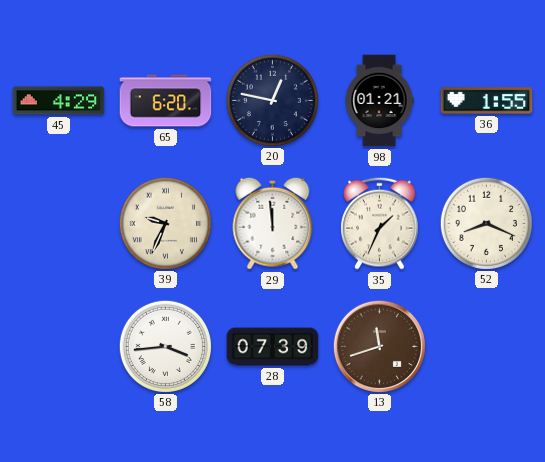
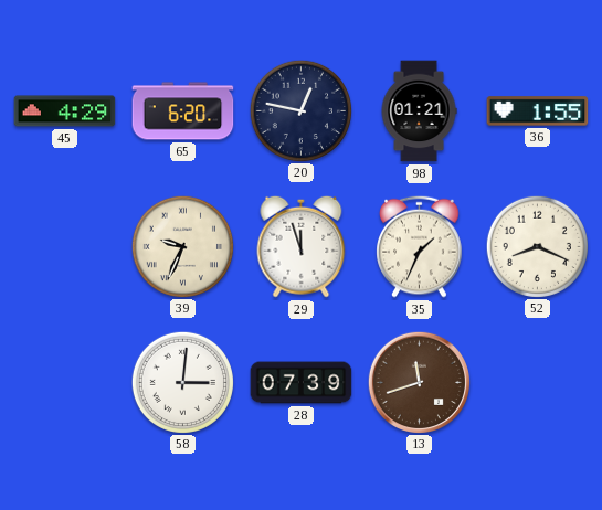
29: 11:59 -> 11:57
58: 3:44 -> 3:01
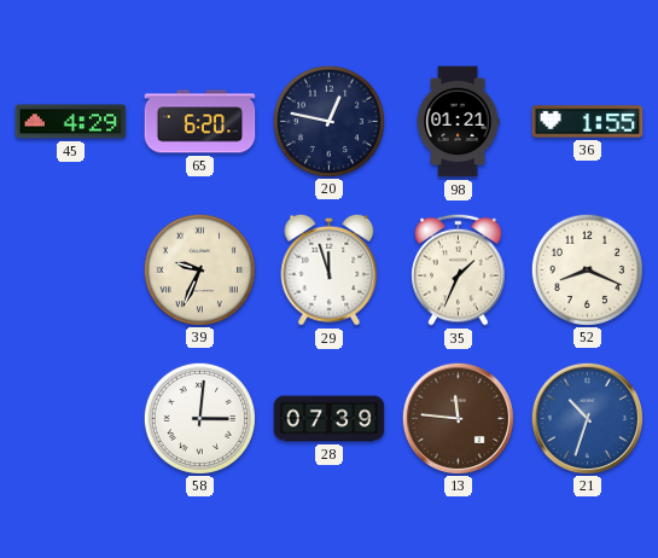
13: 11:42 -> 11:46
21: none -> 10:33
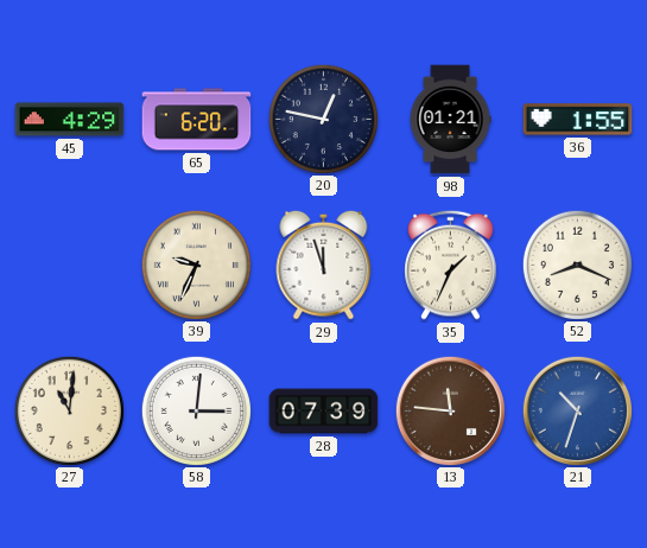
27: none -> 11:01
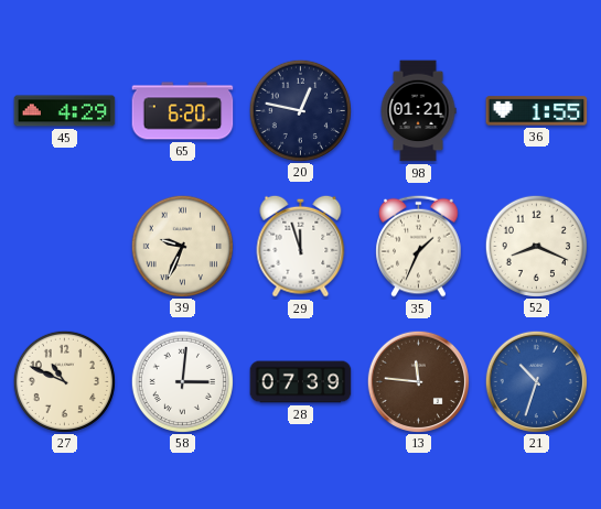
27: 11:01 -> 10:49
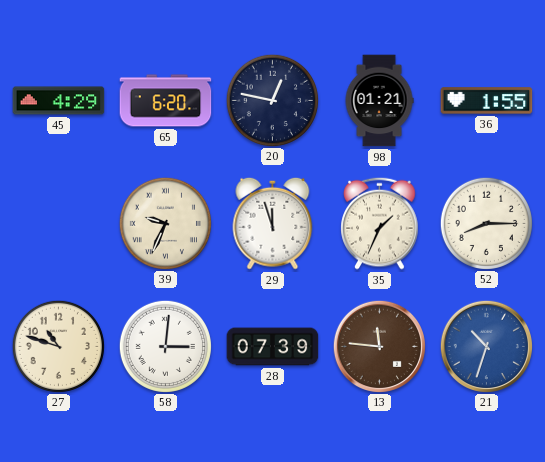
52: 8:19 -> 8:15
27: 10:49 -> 10:48
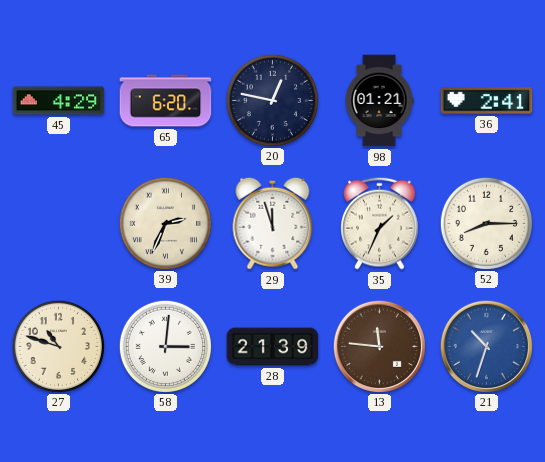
36: 1:55 -> 2:41
39: 9:34 -> 2:34
28: 07:39 -> 21:39
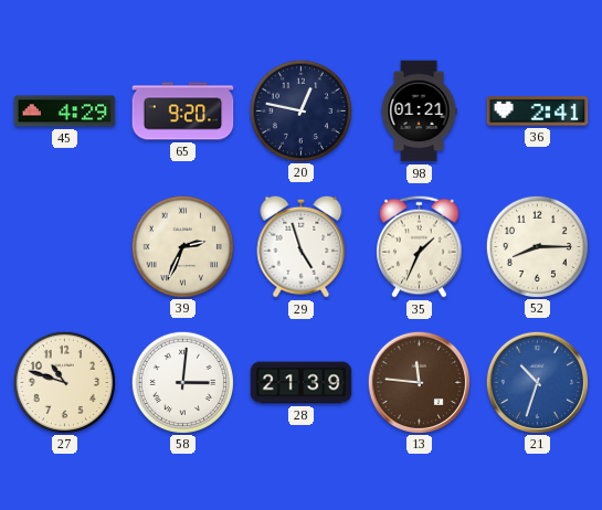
65: 6:20 -> 9:20
29: 11:57 -> 4:57
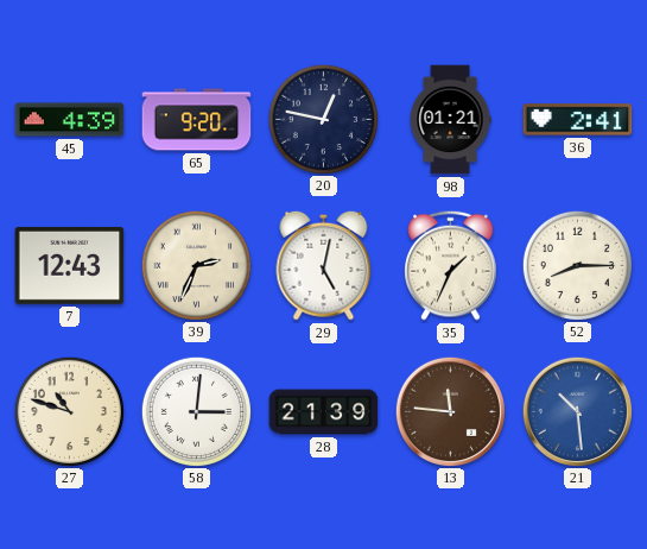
45: 4:29 -> 4:39
7: none -> 12:43
29: 4:57 -> 5:02
21: 10:33 -> 10:29
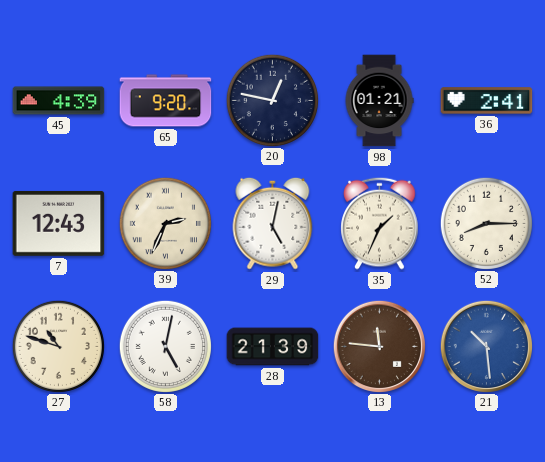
58: 3:01 -> 5:02
